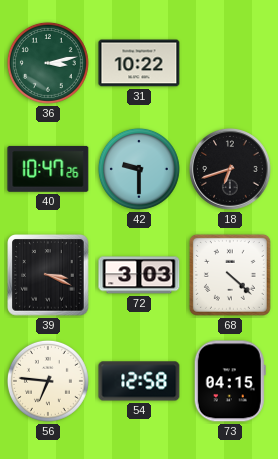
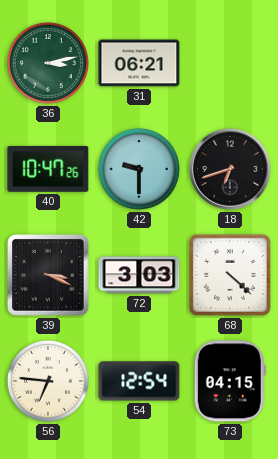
31: 10:22 -> 06:21
54: 12:58 -> 12:54
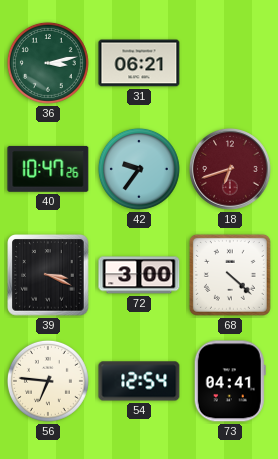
42: 9:30 -> 9:36
18 dial: black -> burgundy
72: 3:03 -> 3:00
73: 04:15 -> 04:41
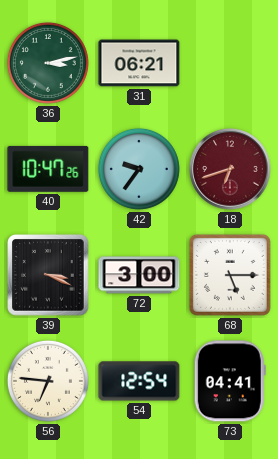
68: 4:22 -> 5:15
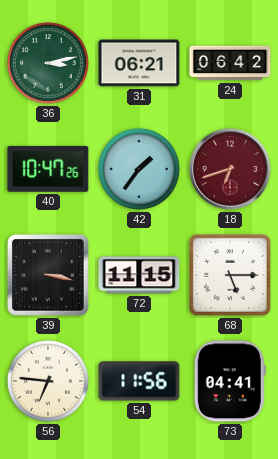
24: none -> 06:42
42: 9:36 -> 1:36
39: 3:19 -> 3:17
72: 3:00 -> 11:15
54: 12:54 -> 11:56
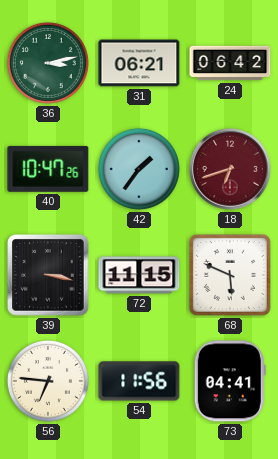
68: 5:15 -> 5:49
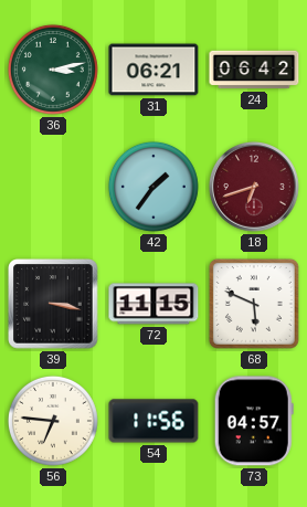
40: 10:47 -> none
73: 04:41 -> 04:57
